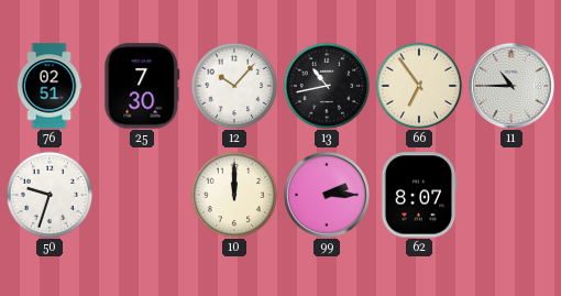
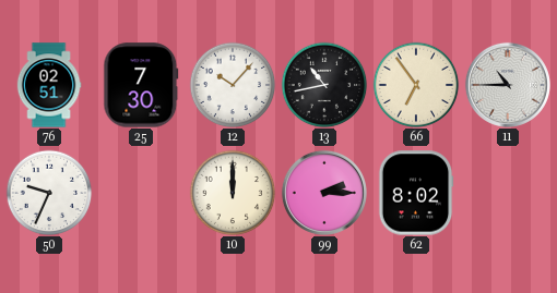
50: 9:33 -> 9:34
62: 8:07 -> 8:02
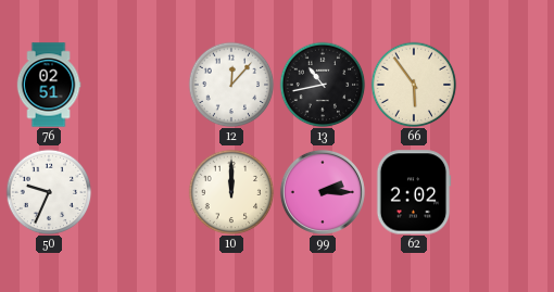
25: 7:30 -> none
12: 10:07 -> 12:07
66: 6:54 -> 5:54
11: 10:45 -> none
62: 8:02 -> 2:02
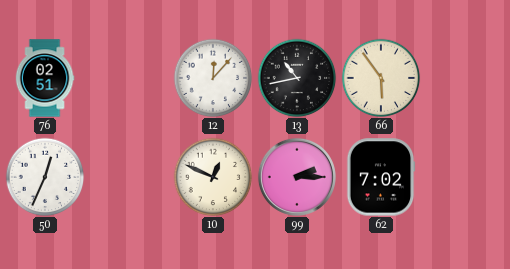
50: 9:34 -> 12:34
10: 12:00 -> 12:49
62: 2:02 -> 7:02
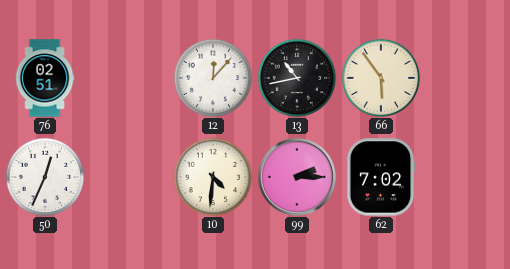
10: 12:49 -> 4:31
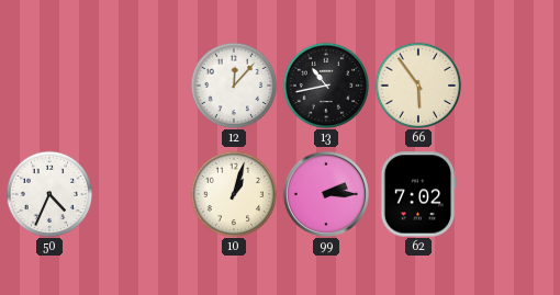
76: 02:51 -> none
50: 12:34 -> 4:34
10: 4:31 -> 1:03
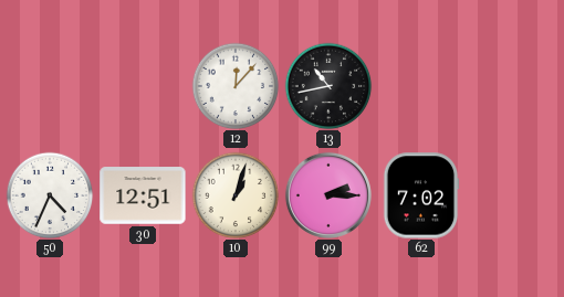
66: 5:54 -> none
30: none -> 12:51
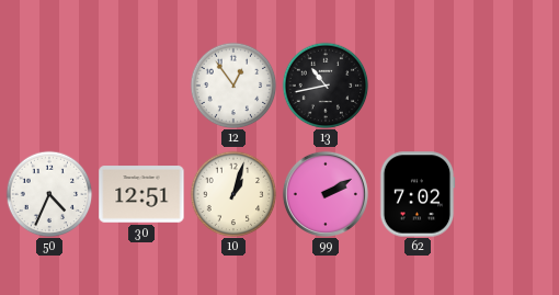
12: 12:07 -> 12:54
99: 2:15 -> 2:10
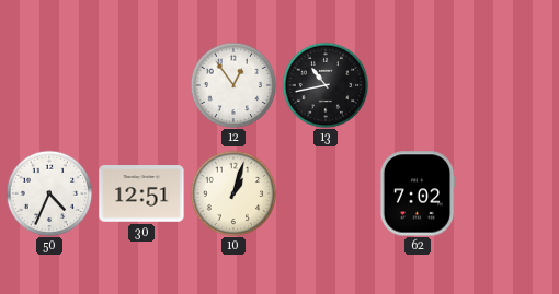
99: 2:10 -> none
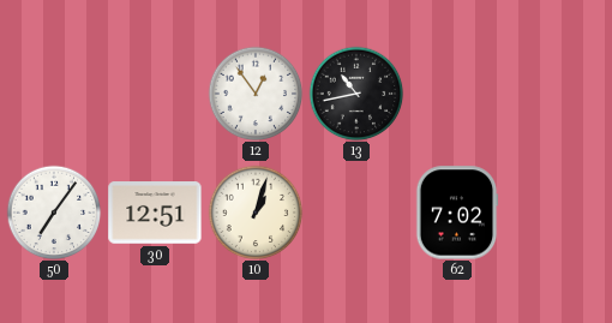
50: 4:34 -> 7:06
